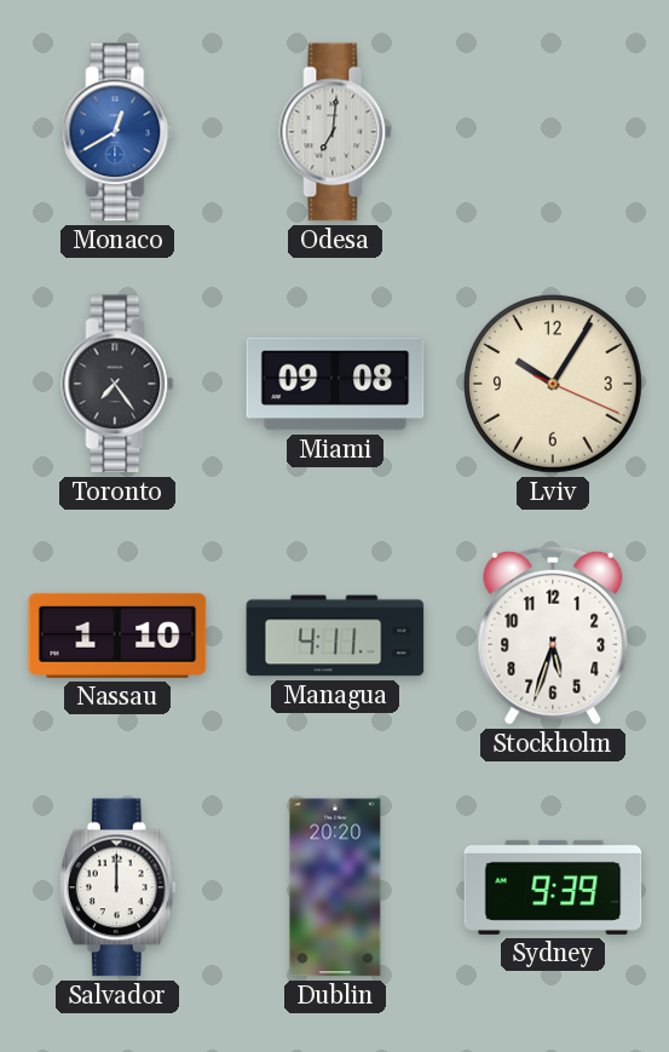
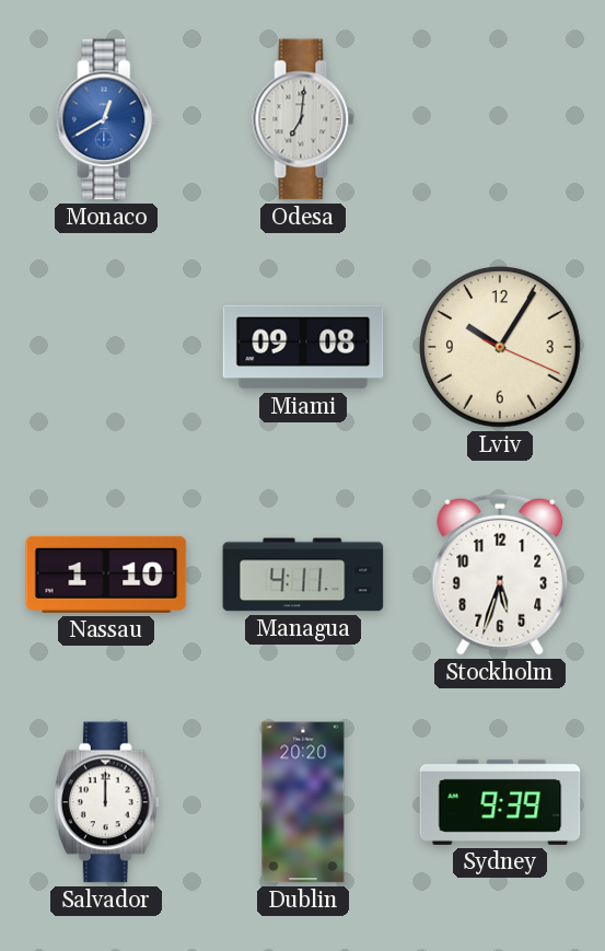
Toronto: 7:24 -> none
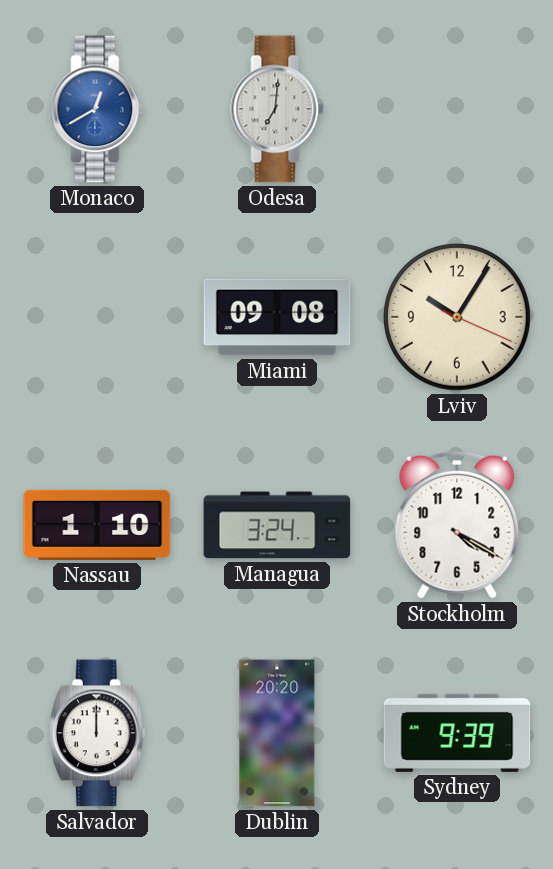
Managua: 4:11 -> 3:24
Stockholm: 5:33 -> 4:20
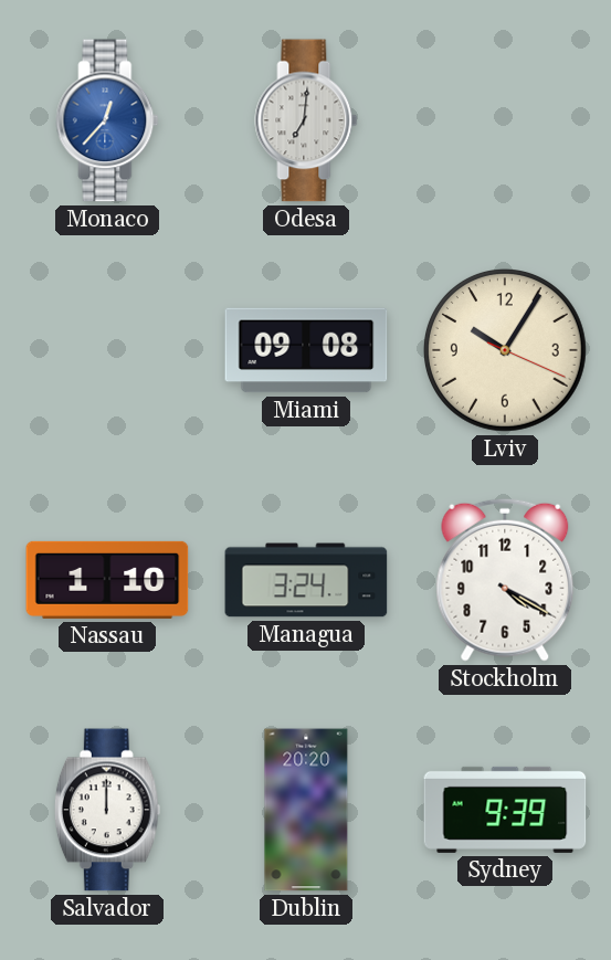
Monaco: 12:40 -> 12:37
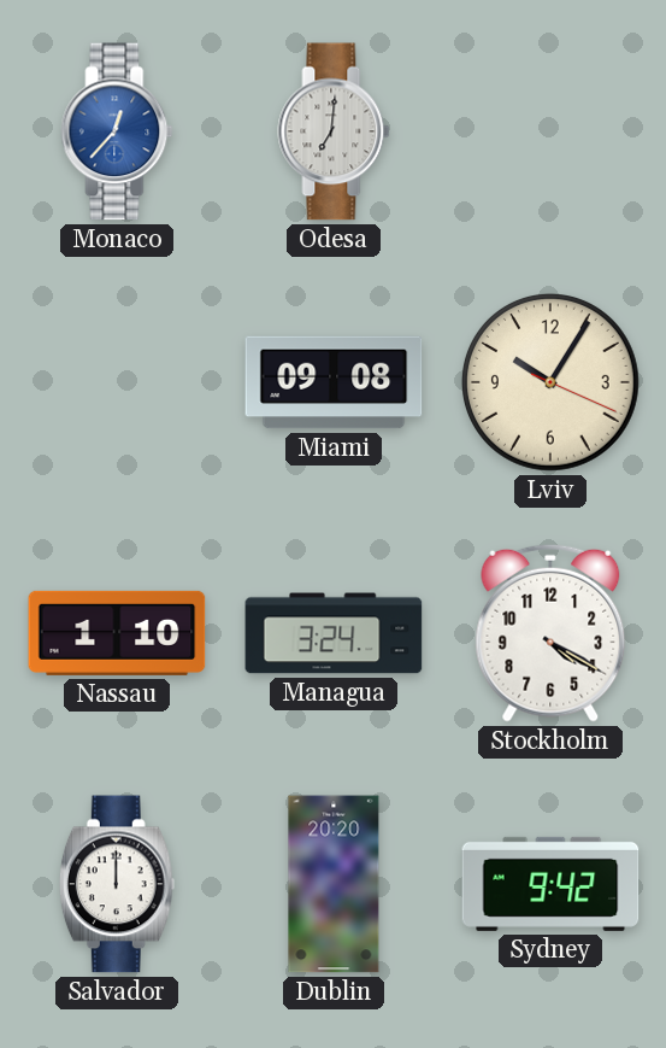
Sydney: 9:39 -> 9:42
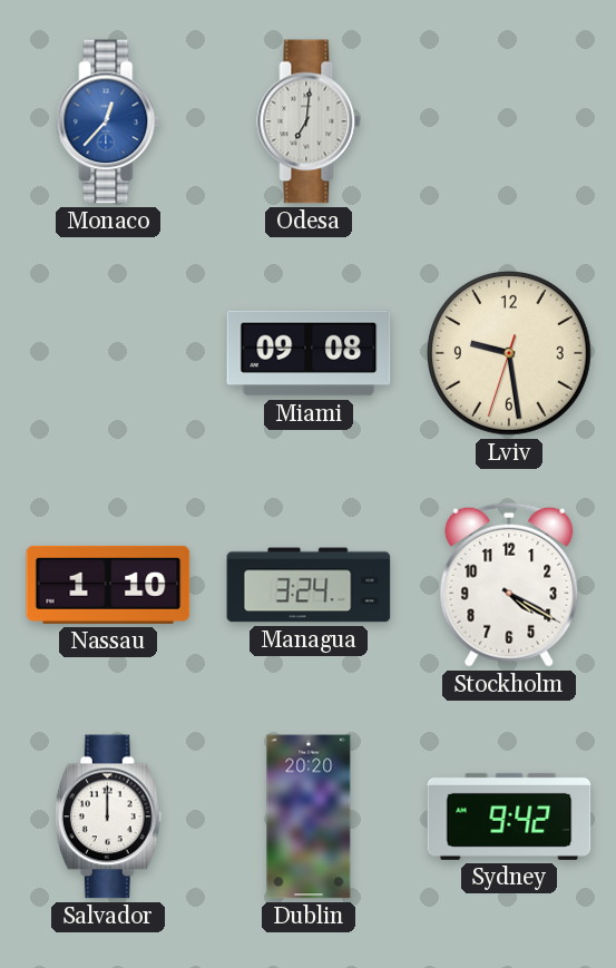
Lviv: 10:05 -> 9:28
